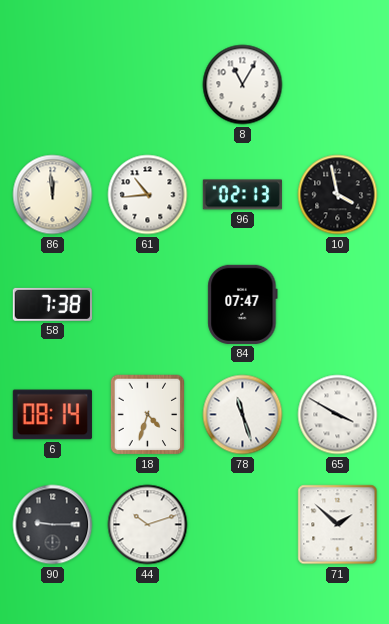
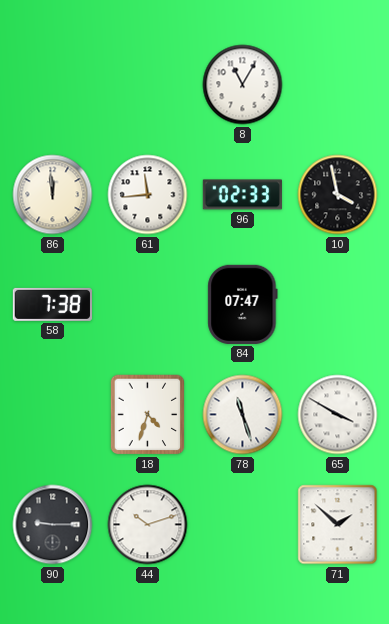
61: 10:44 -> 11:44
96: 02:13 -> 02:33
6: 08:14 -> none
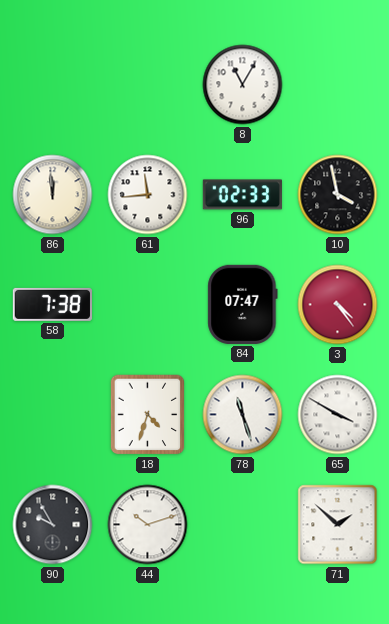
3: none -> 4:24
90: 9:15 -> 9:55
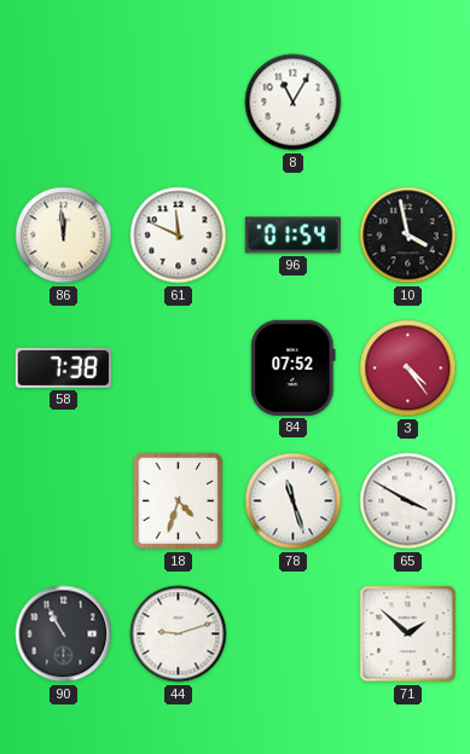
61: 11:44 -> 11:49
96: 02:33 -> 01:54
84: 07:47 -> 07:52
90: 9:55 -> 10:55
44: 10:12 -> 9:12
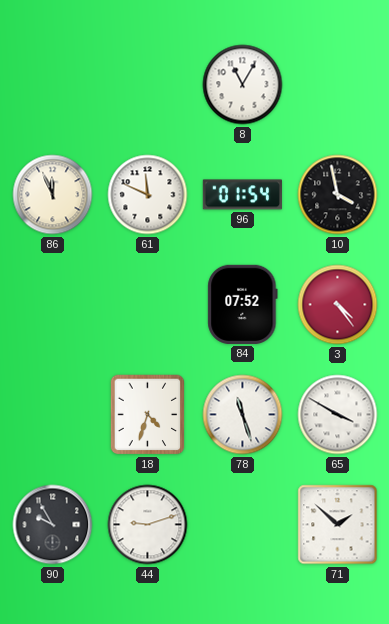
86: 11:59 -> 11:56
58: 7:38 -> none
90: 10:55 -> 9:55
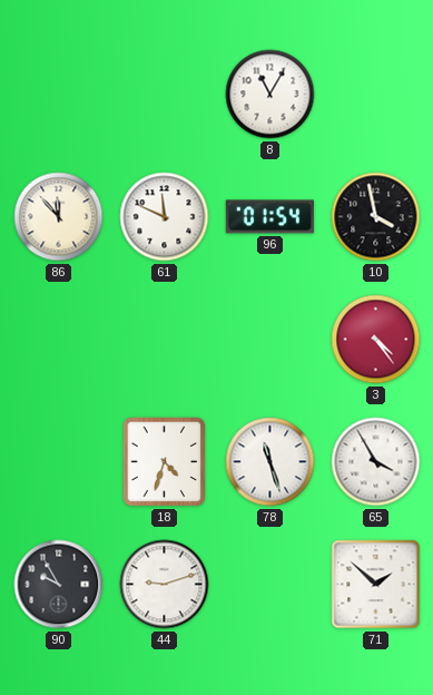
86: 11:56 -> 11:53
84: 07:52 -> none
65: 3:50 -> 3:55
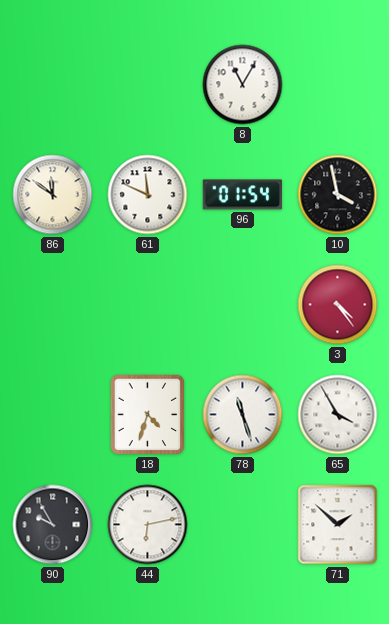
86: 11:53 -> 11:51
44: 9:12 -> 6:13
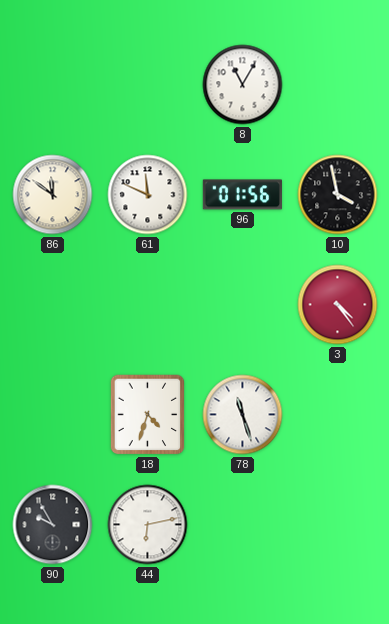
96: 01:54 -> 01:56
65: 3:55 -> none
71: 1:52 -> none
